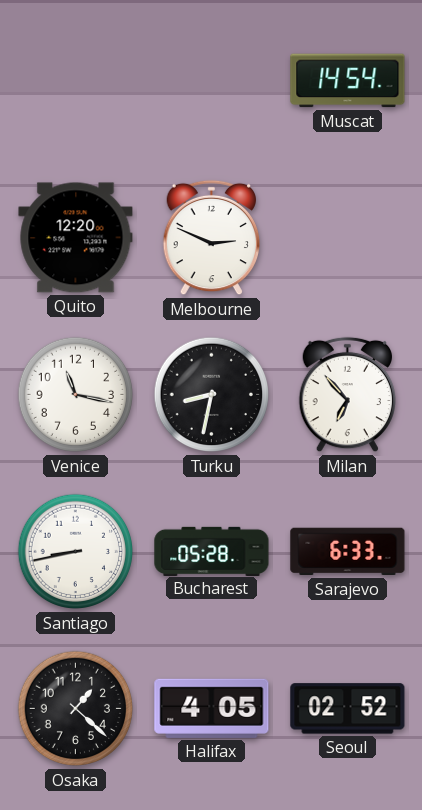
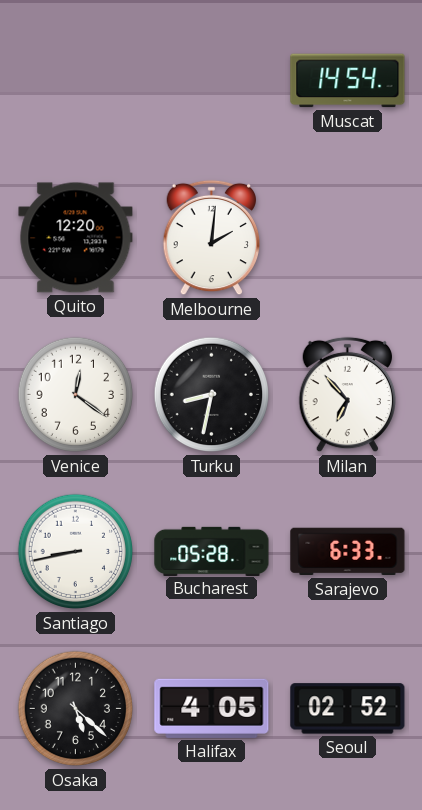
Melbourne: 2:49 -> 2:01
Venice: 11:17 -> 12:21
Osaka: 1:22 -> 5:22
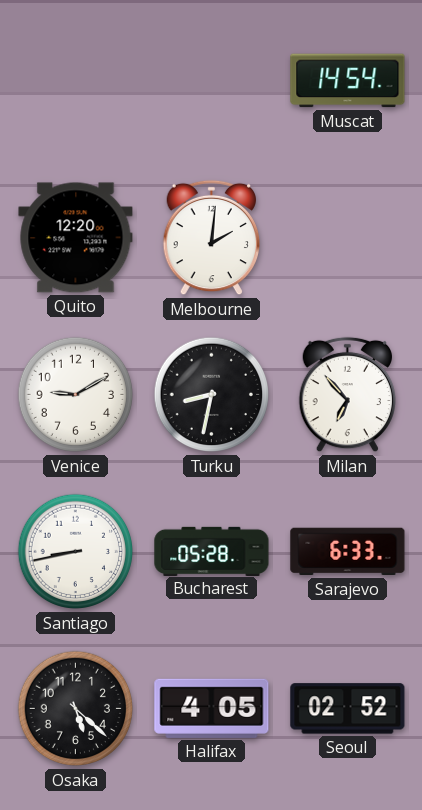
Venice: 12:21 -> 9:10
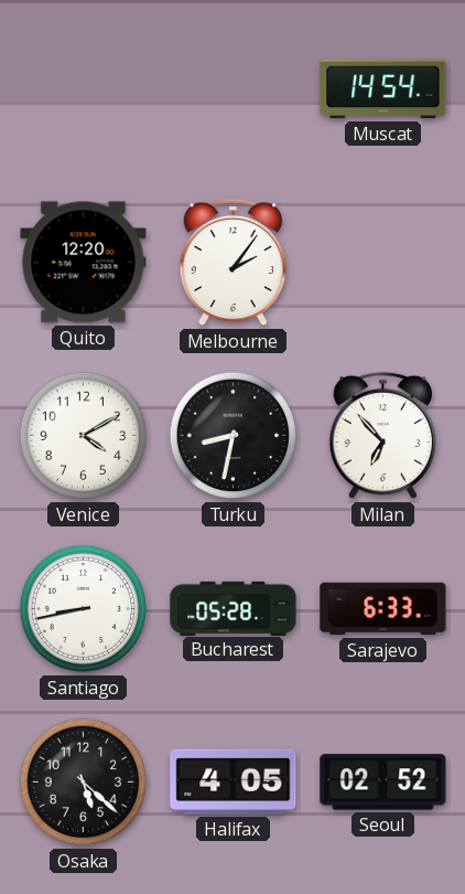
Melbourne: 2:01 -> 2:06
Venice: 9:10 -> 4:10
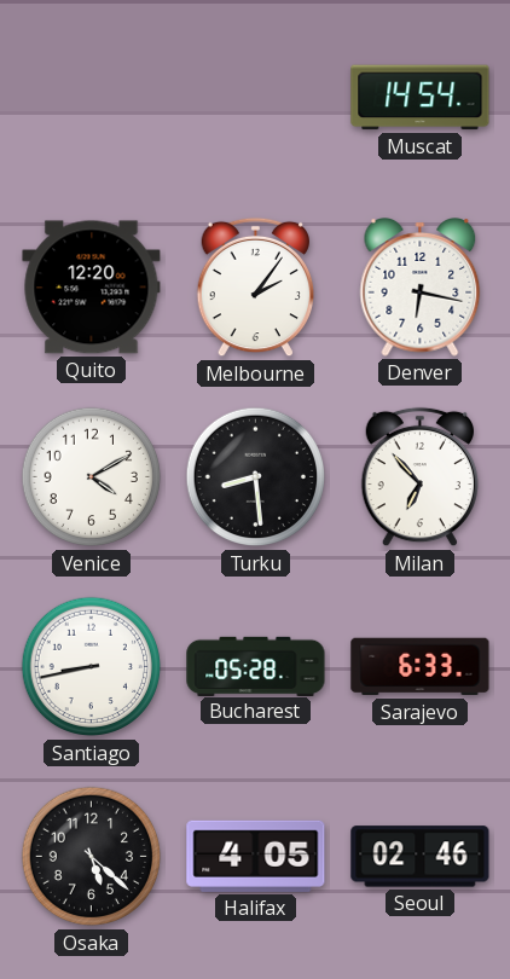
Denver: none -> 6:17
Turku: 8:32 -> 8:29
Seoul: 02:52 -> 02:46
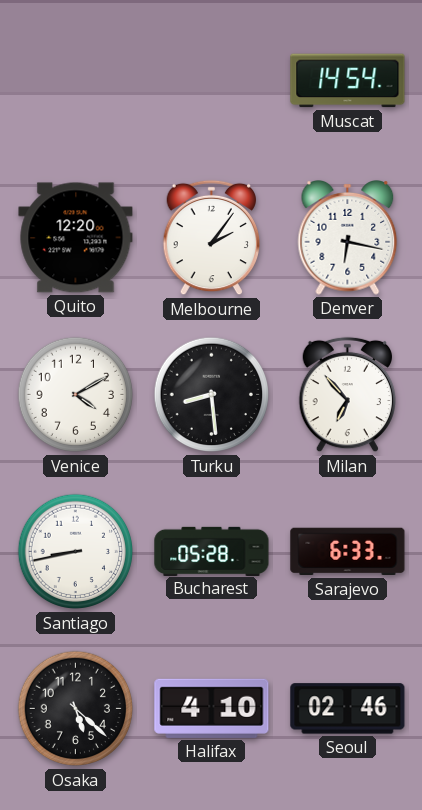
Halifax: 4:05 -> 4:10
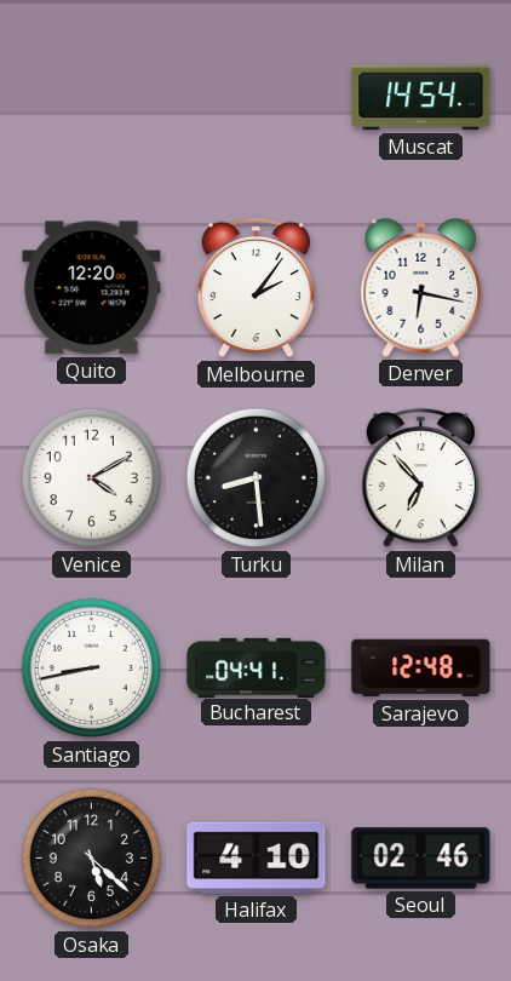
Bucharest: 05:28 -> 04:41
Sarajevo: 6:33 -> 12:48
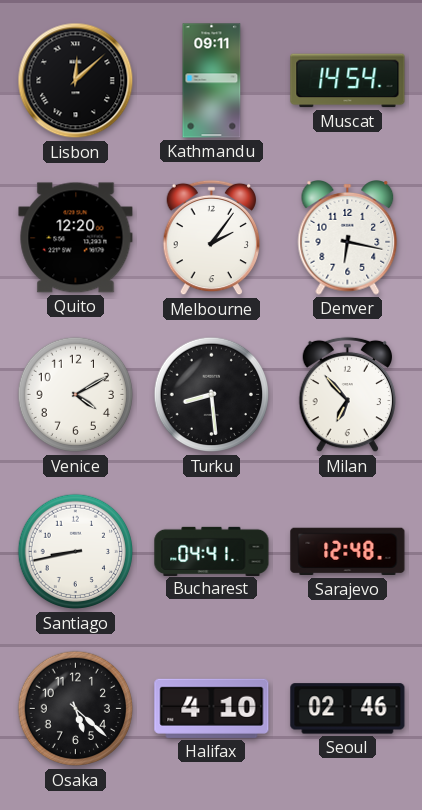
Lisbon: none -> 12:08
Kathmandu: none -> 09:11
